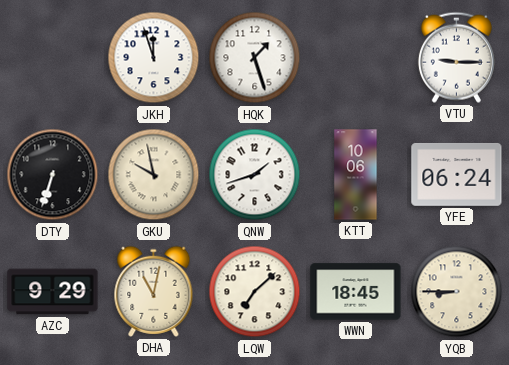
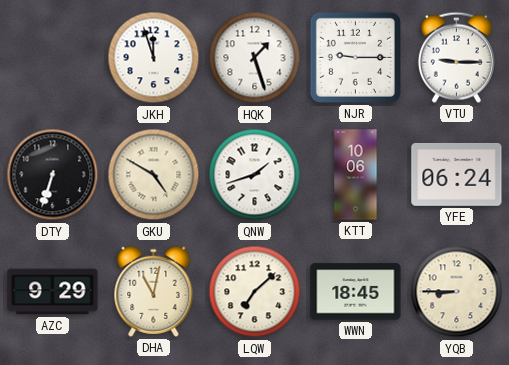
NJR: none -> 9:15
GKU: 9:58 -> 4:50
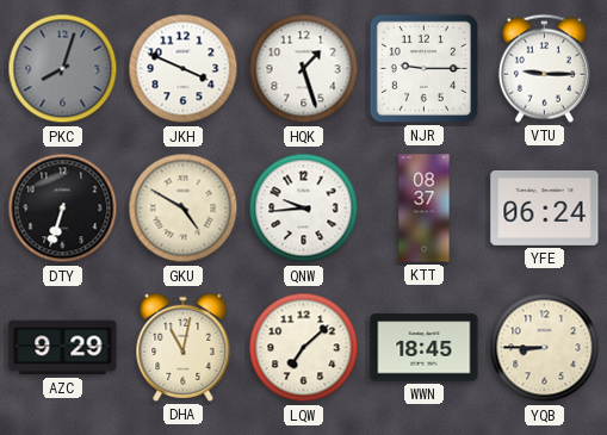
PKC: none -> 8:03
JKH: 11:57 -> 3:49
QNW: 1:42 -> 9:44
KTT: 10:06 -> 08:37
